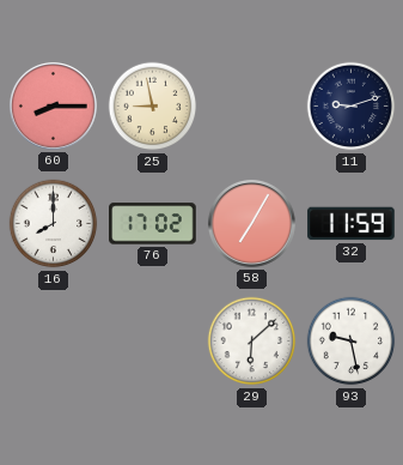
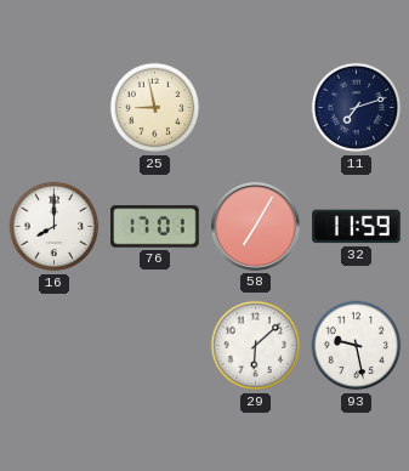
60: 8:15 -> none
11: 9:12 -> 7:12
76: 17:02 -> 17:01
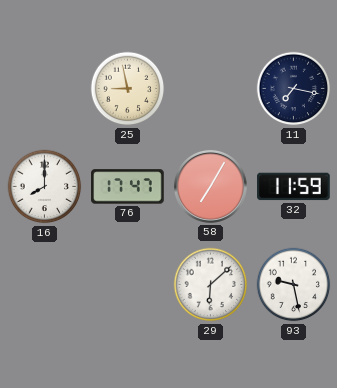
11: 7:12 -> 7:17
76: 17:01 -> 17:47
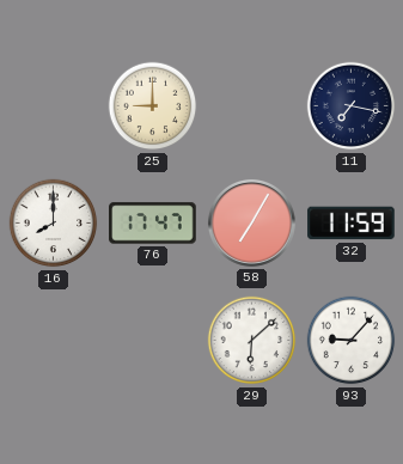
25: 8:58 -> 9:00
93: 9:28 -> 9:07
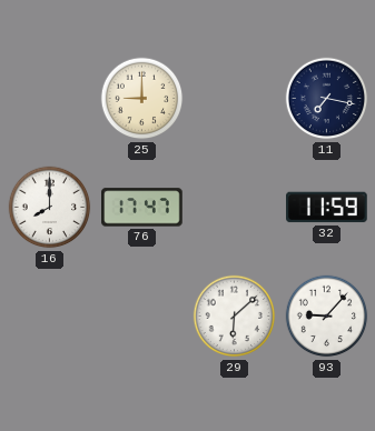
58: 7:05 -> none
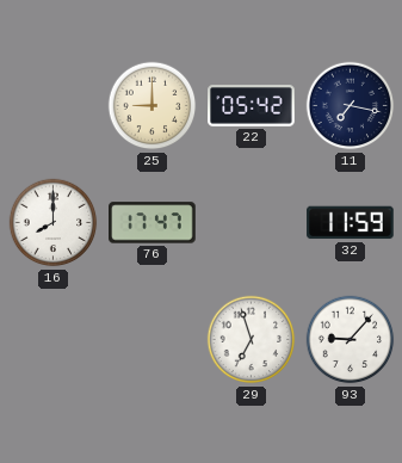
22: none -> 05:42
29: 6:08 -> 6:57
